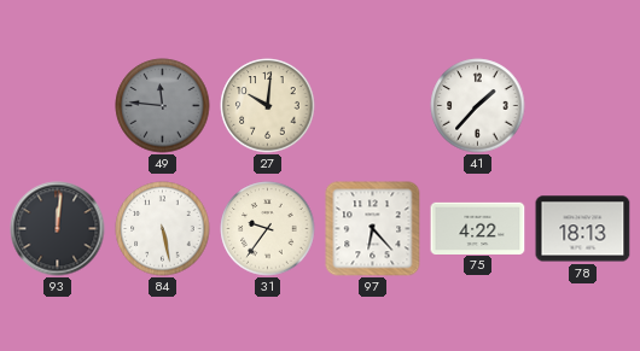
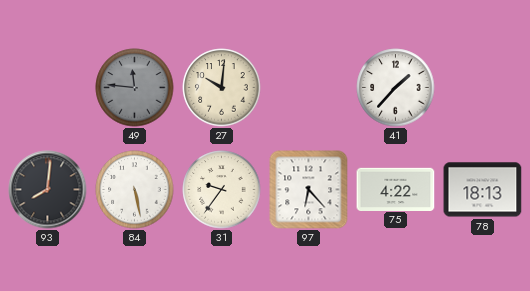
93: 12:01 -> 8:01
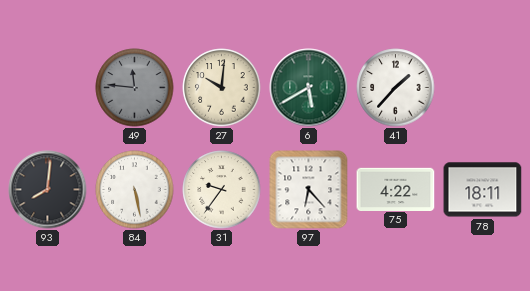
6: none -> 5:40
78: 18:13 -> 18:11
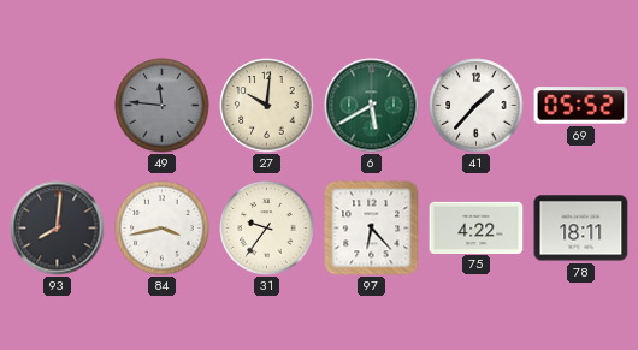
69: none -> 05:52
84: 5:28 -> 3:43
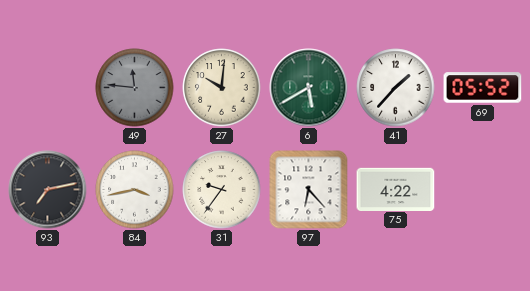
93: 8:01 -> 7:13
78: 18:11 -> none
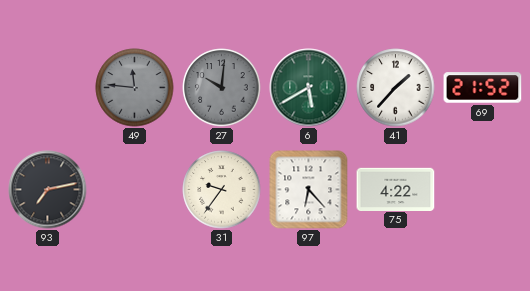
27 dial: cream -> grey
69: 05:52 -> 21:52
84: 3:43 -> none
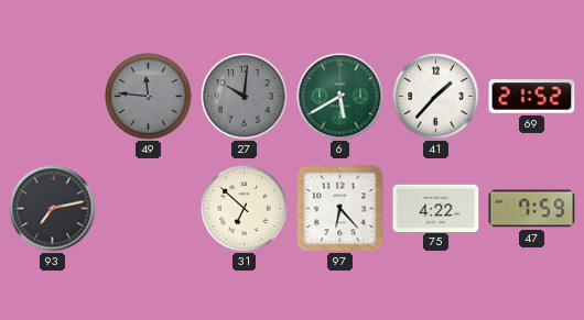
31: 9:36 -> 6:52
47: none -> 7:59
